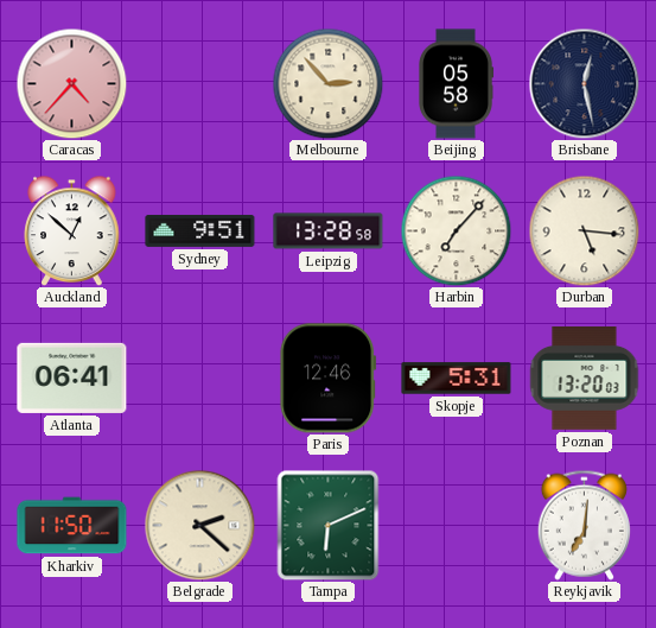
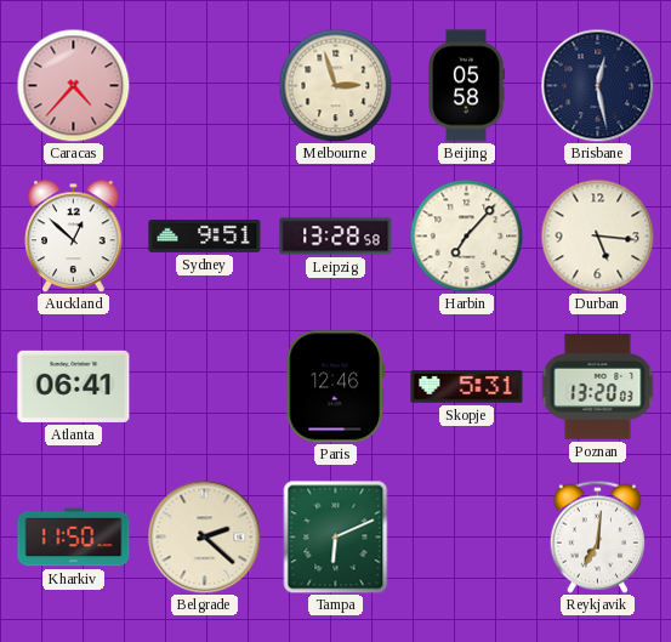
Melbourne: 2:53 -> 2:57
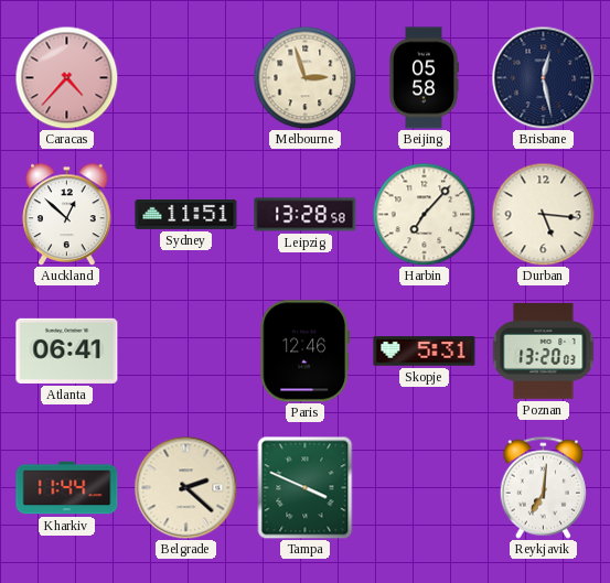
Sydney: 9:51 -> 11:51
Kharkiv: 11:50 -> 11:44
Tampa: 6:11 -> 3:49
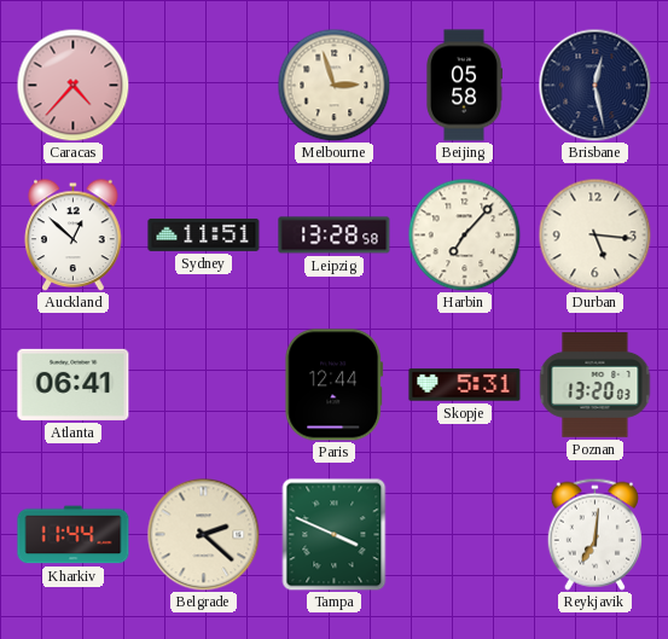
Paris: 12:46 -> 12:44
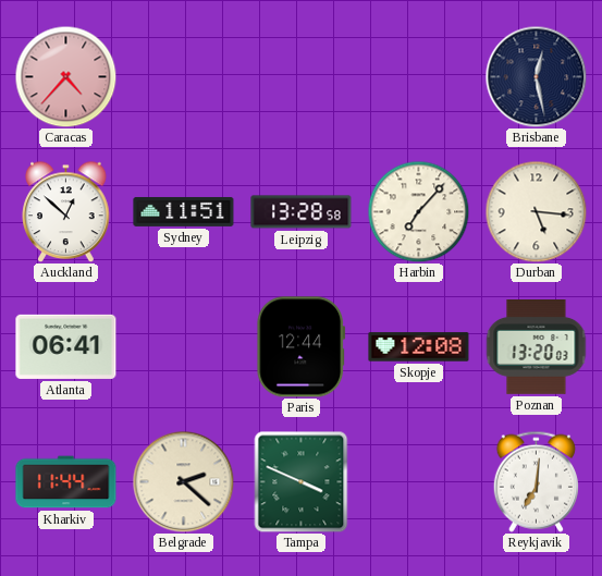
Melbourne: 2:57 -> none
Beijing: 05:58 -> none
Skopje: 5:31 -> 12:08
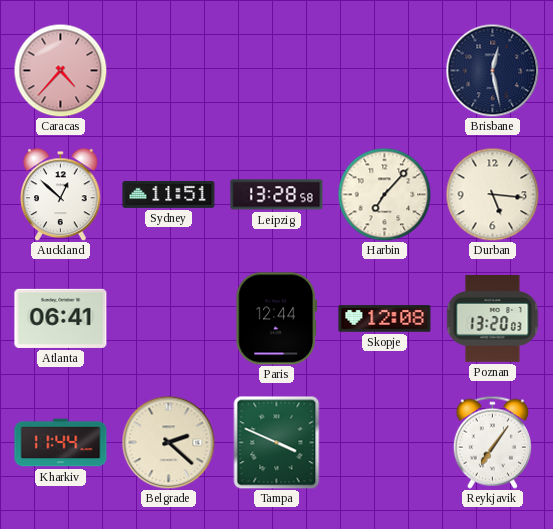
Reykjavik: 7:01 -> 7:06
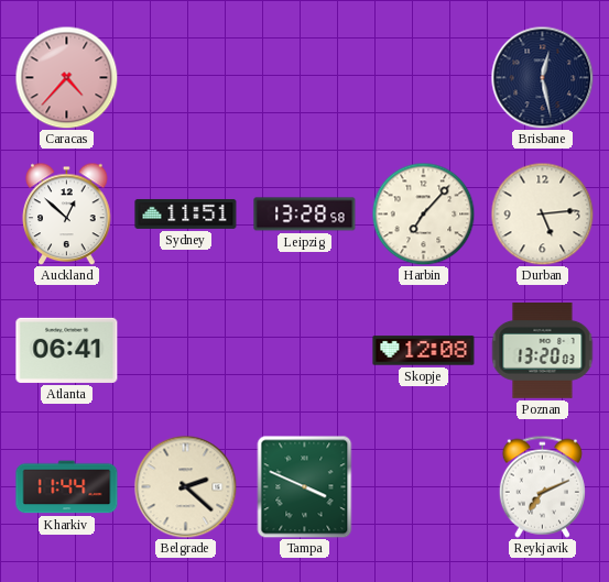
Durban: 5:16 -> 5:14
Paris: 12:44 -> none
Reykjavik: 7:06 -> 7:11
